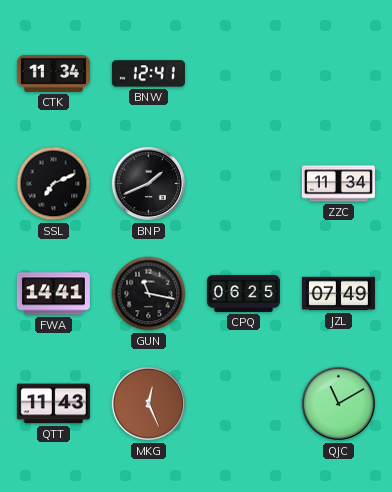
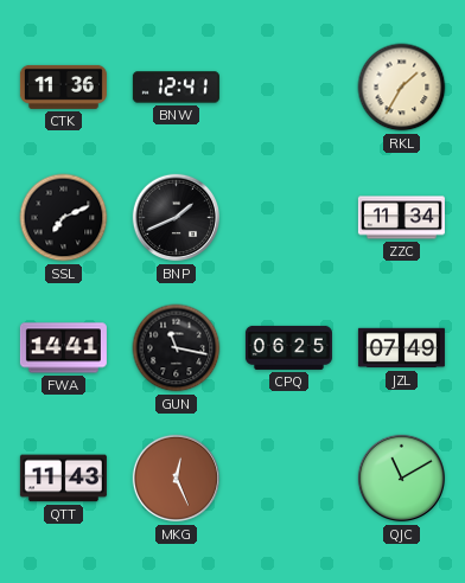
CTK: 11:34 -> 11:36
RKL: none -> 1:35
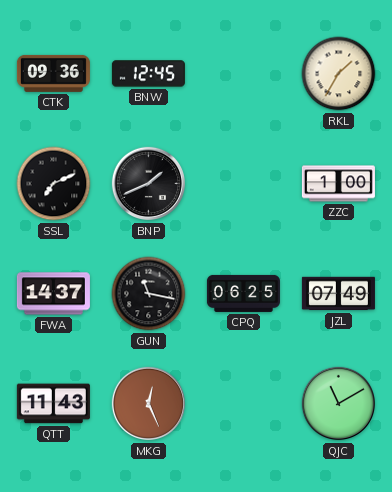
CTK: 11:36 -> 09:36
BNW: 12:41 -> 12:45
ZZC: 11:34 -> 1:00
FWA: 14:41 -> 14:37
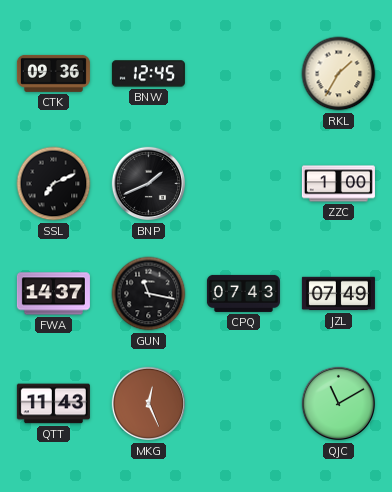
CPQ: 06:25 -> 07:43
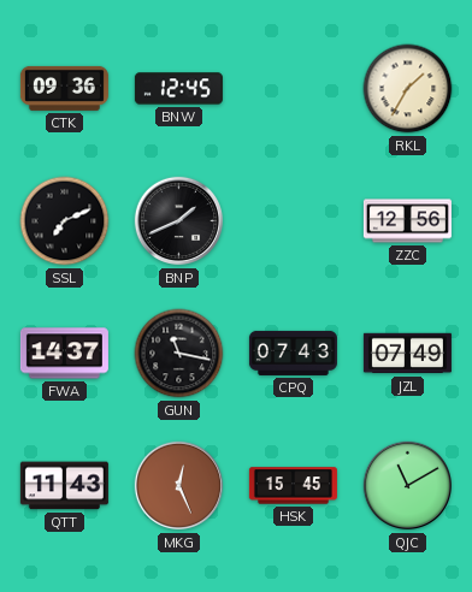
ZZC: 1:00 -> 12:56
HSK: none -> 15:45
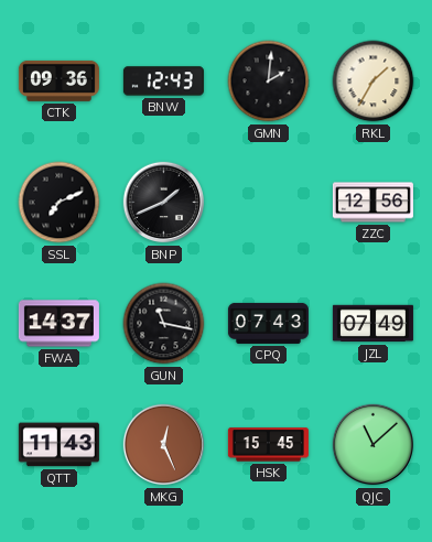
BNW: 12:45 -> 12:43
GMN: none -> 2:01
QJC: 11:10 -> 11:08
